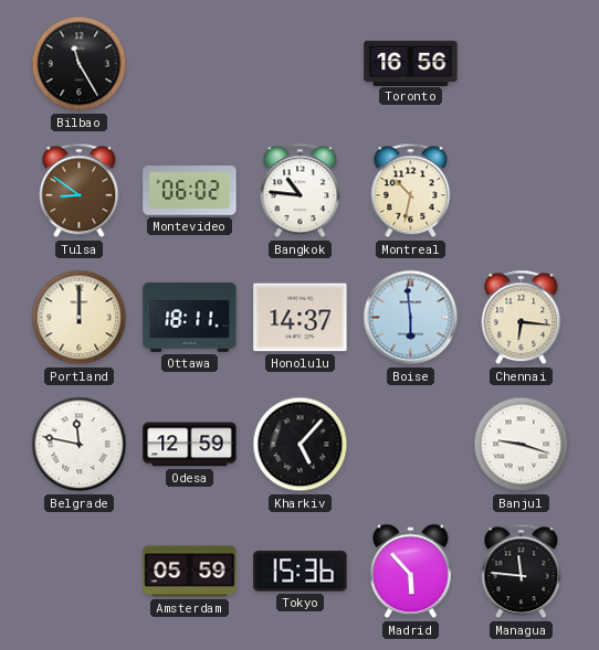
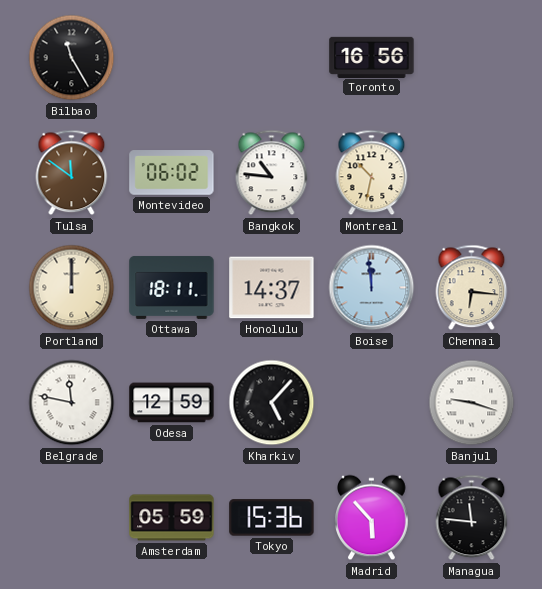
Tulsa: 8:51 -> 11:51
Boise: 5:59 -> 11:59
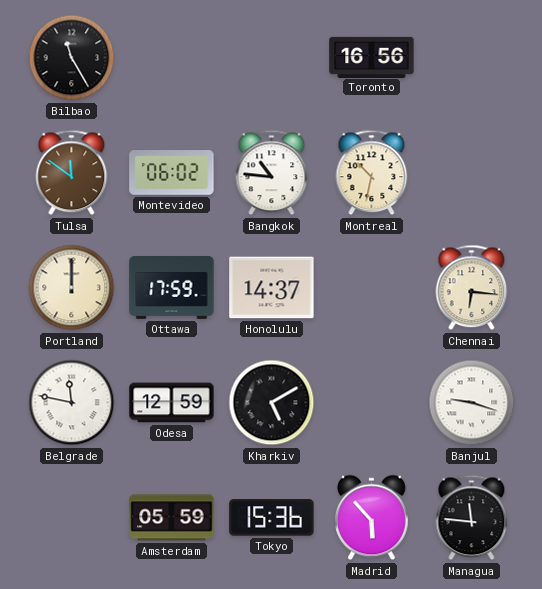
Ottawa: 18:11 -> 17:59
Boise: 11:59 -> none
Kharkiv: 5:07 -> 5:10
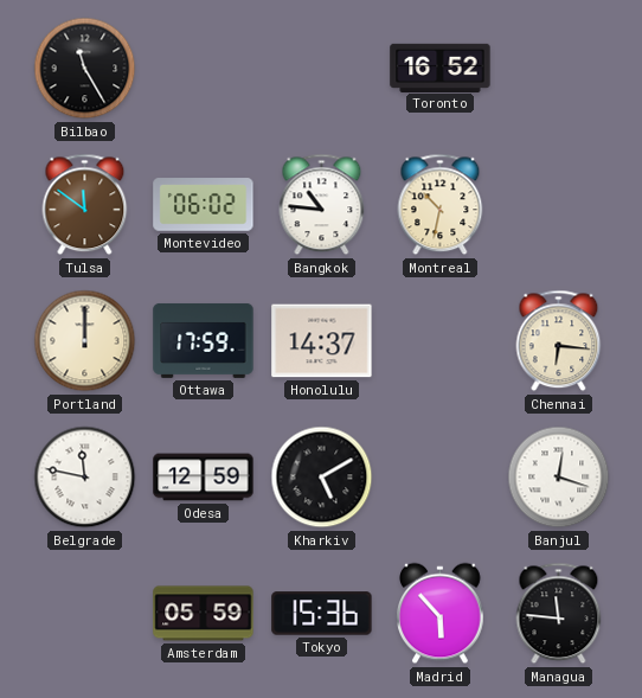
Toronto: 16:56 -> 16:52
Banjul: 9:18 -> 12:18
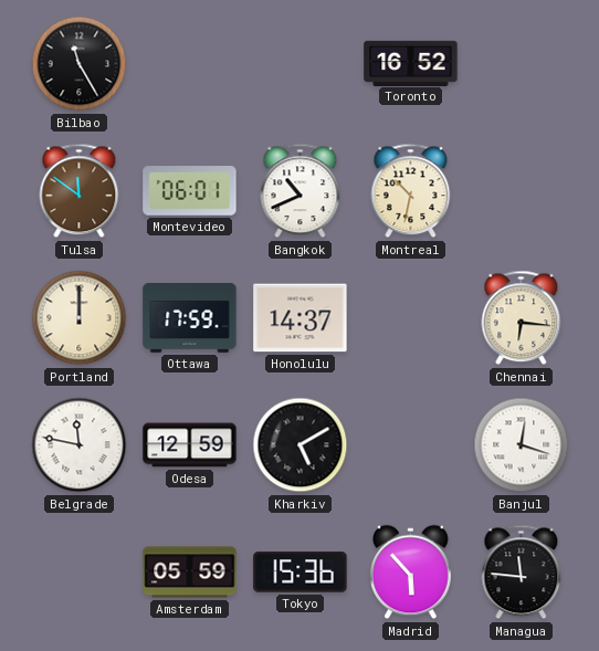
Montevideo: 06:02 -> 06:01
Bangkok: 10:46 -> 10:41
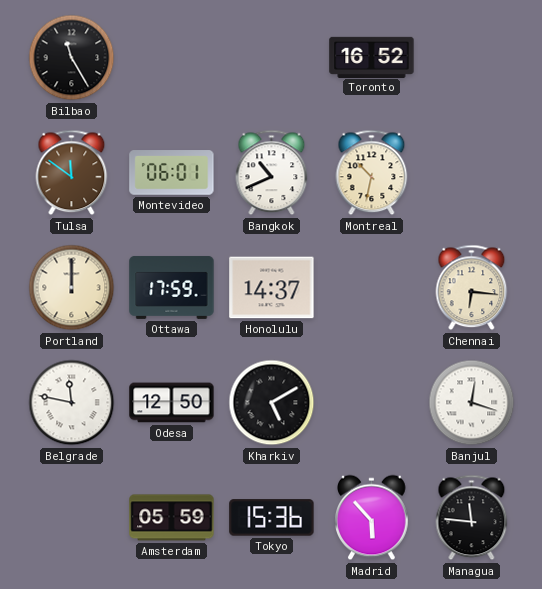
Odesa: 12:59 -> 12:50
